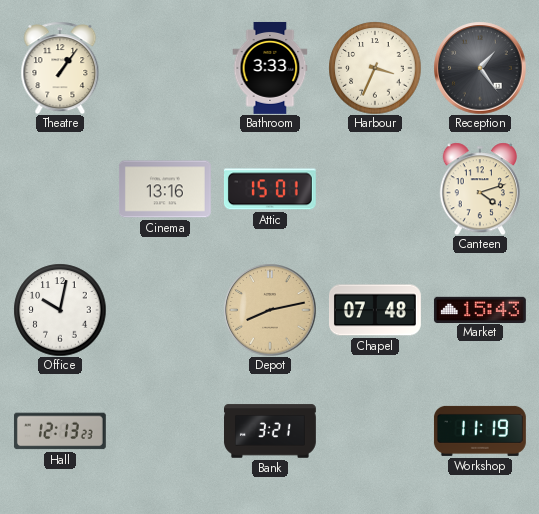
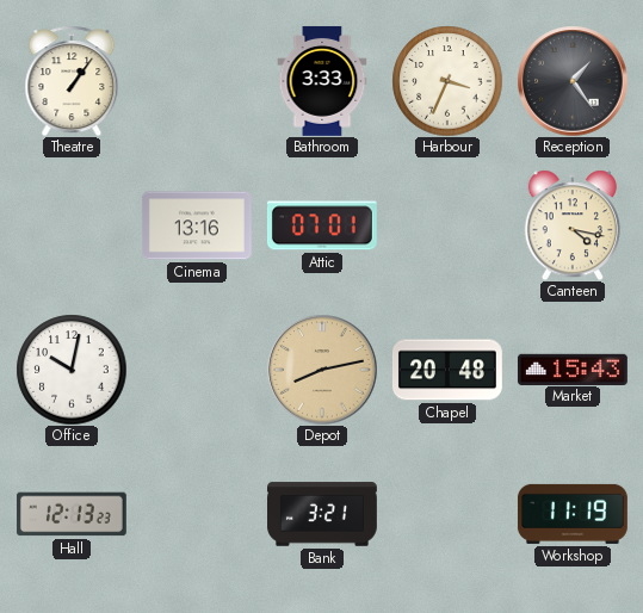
Attic: 15:01 -> 07:01
Canteen: 4:12 -> 4:17
Chapel: 07:48 -> 20:48
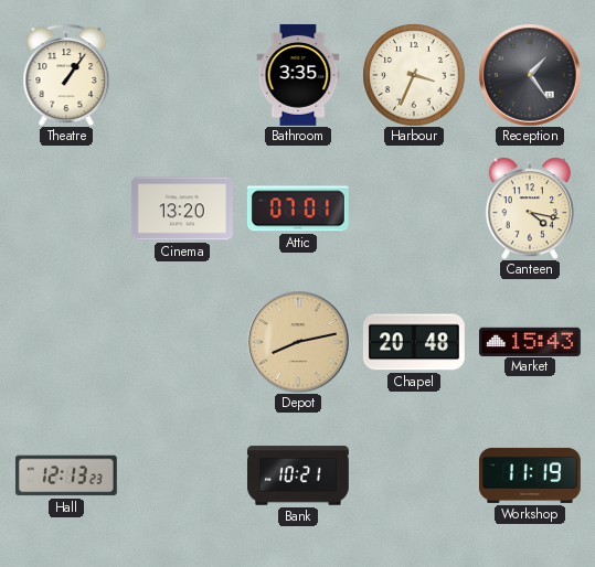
Bathroom: 3:33 -> 3:35
Cinema: 13:16 -> 13:20
Office: 10:02 -> none
Bank: 3:21 -> 10:21
